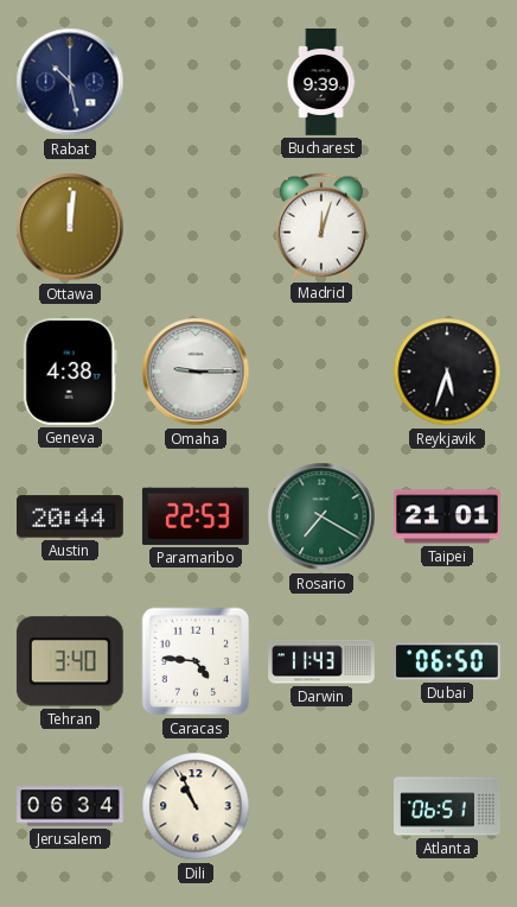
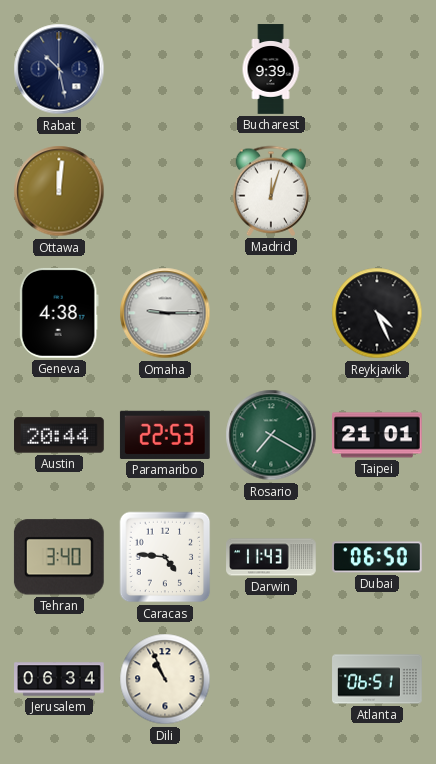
Reykjavik: 5:33 -> 4:26
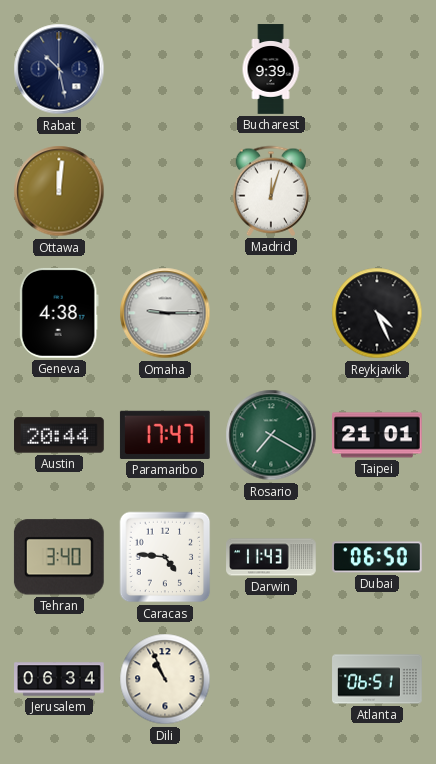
Paramaribo: 22:53 -> 17:47
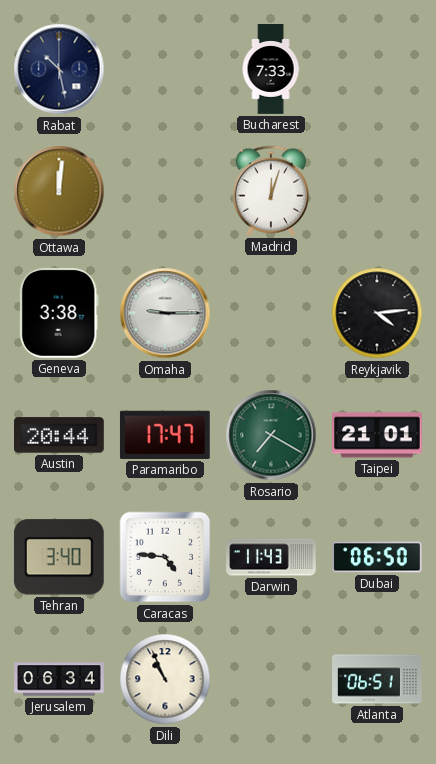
Bucharest: 9:39 -> 7:33
Geneva: 4:38 -> 3:38
Reykjavik: 4:26 -> 4:14
